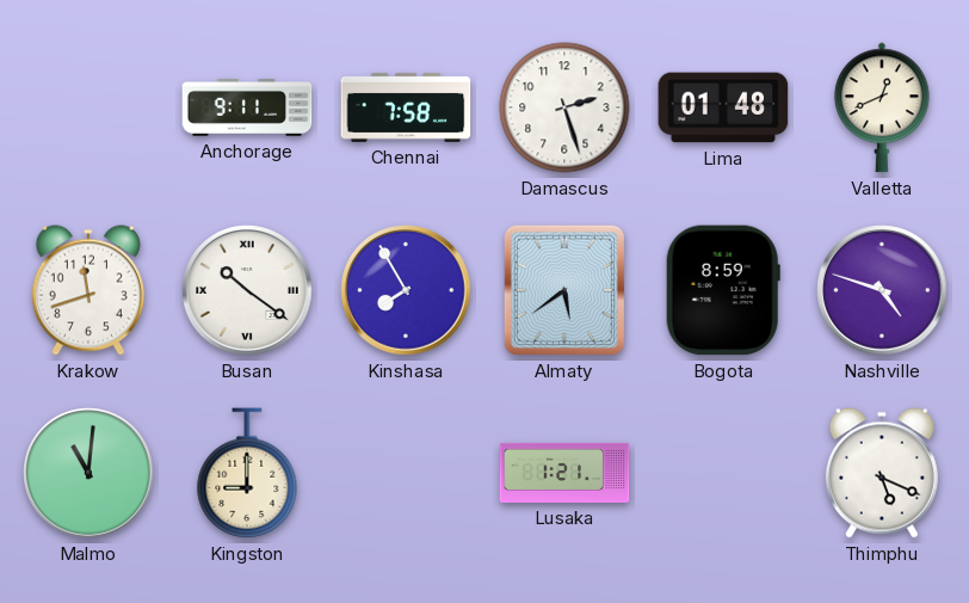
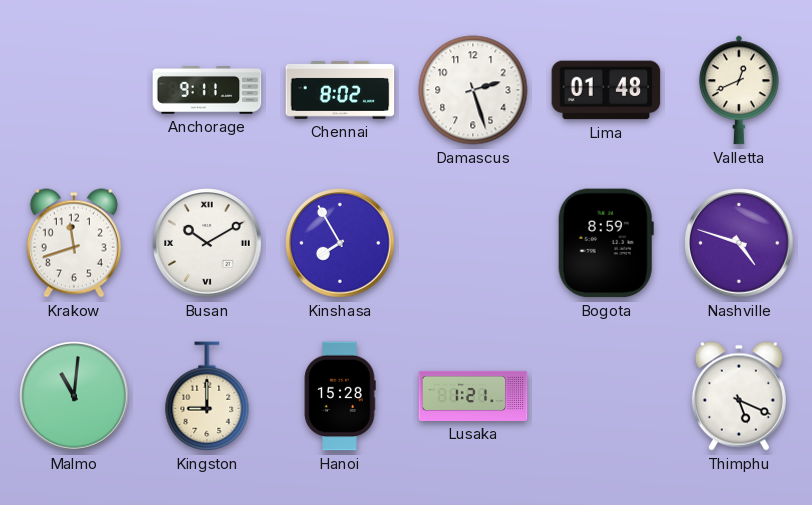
Chennai: 7:58 -> 8:02
Busan: 10:21 -> 10:10
Almaty: 5:39 -> none
Hanoi: none -> 15:28
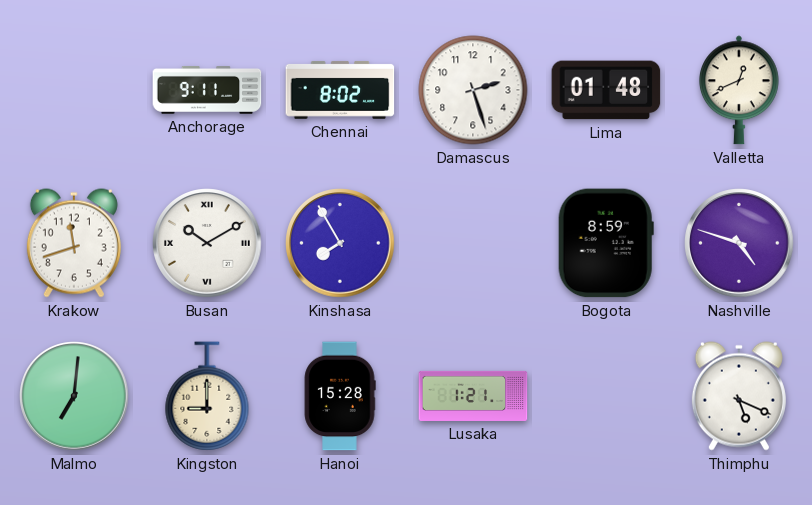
Malmo: 11:01 -> 7:01
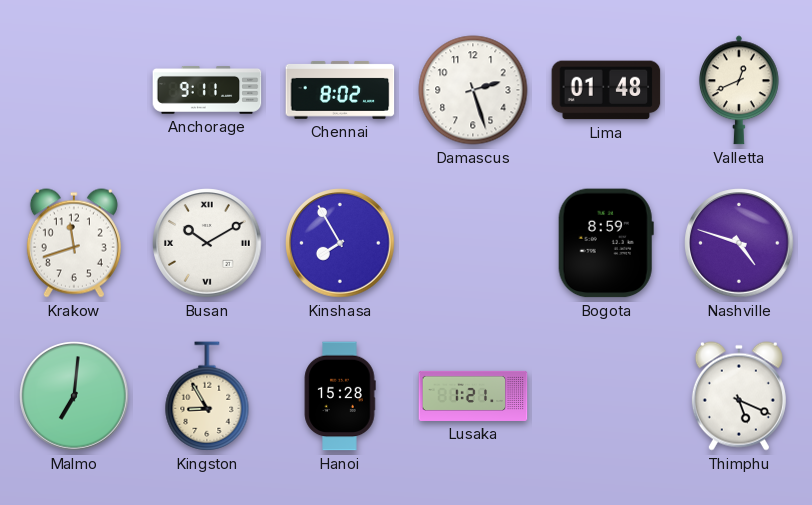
Kingston: 9:00 -> 8:55
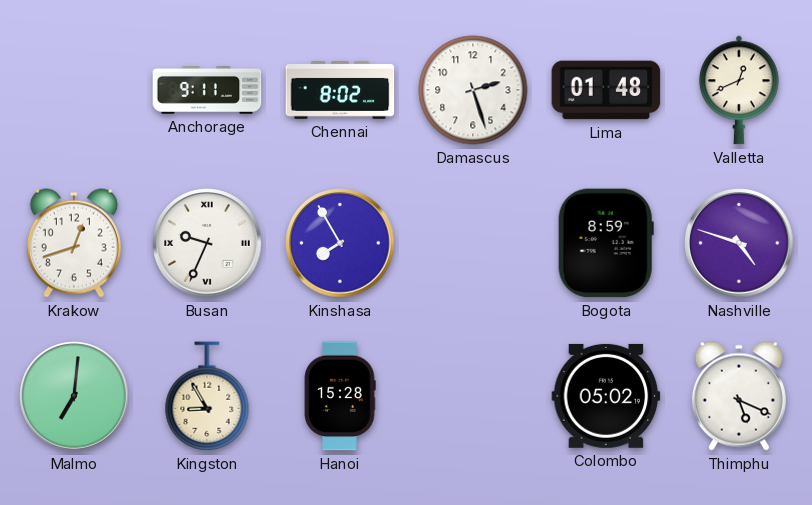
Krakow: 11:42 -> 12:42
Busan: 10:10 -> 9:34
Lusaka: 1:21 -> none
Colombo: none -> 05:02
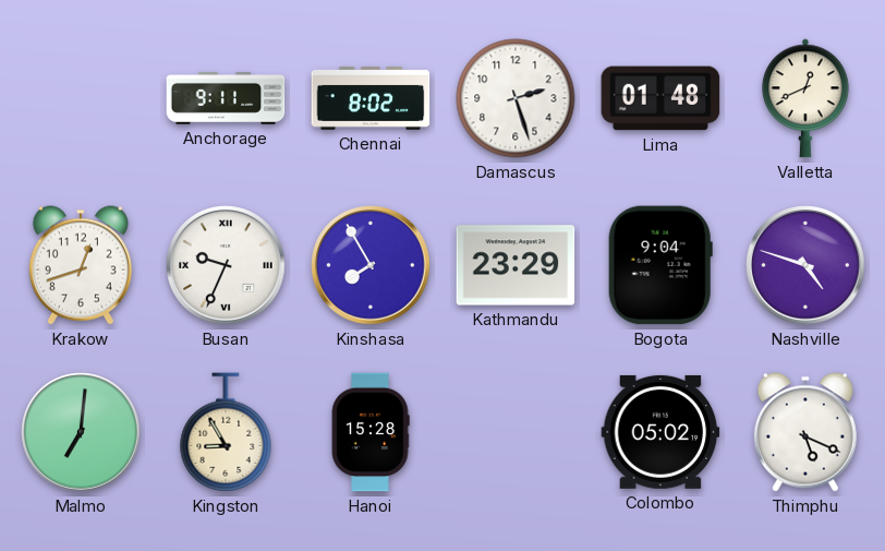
Kathmandu: none -> 23:29
Bogota: 8:59 -> 9:04
